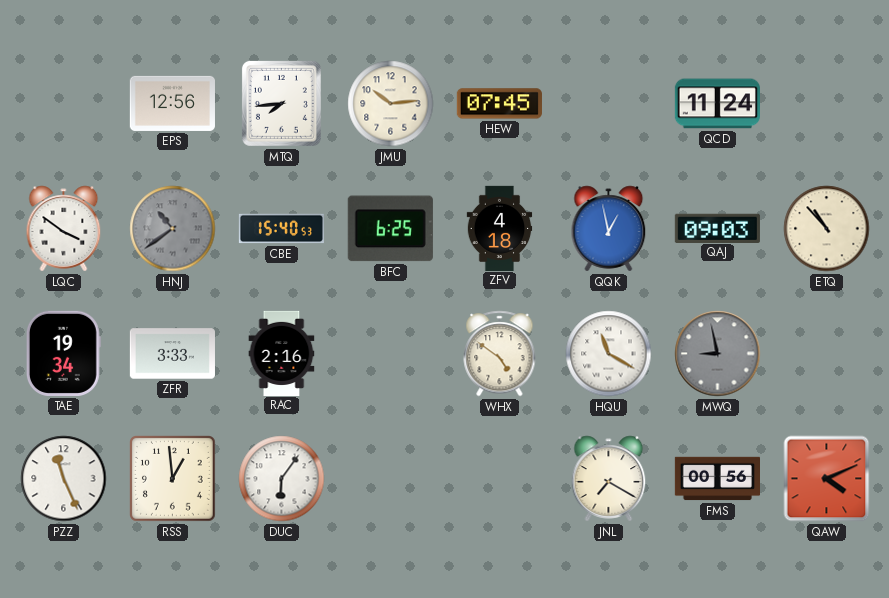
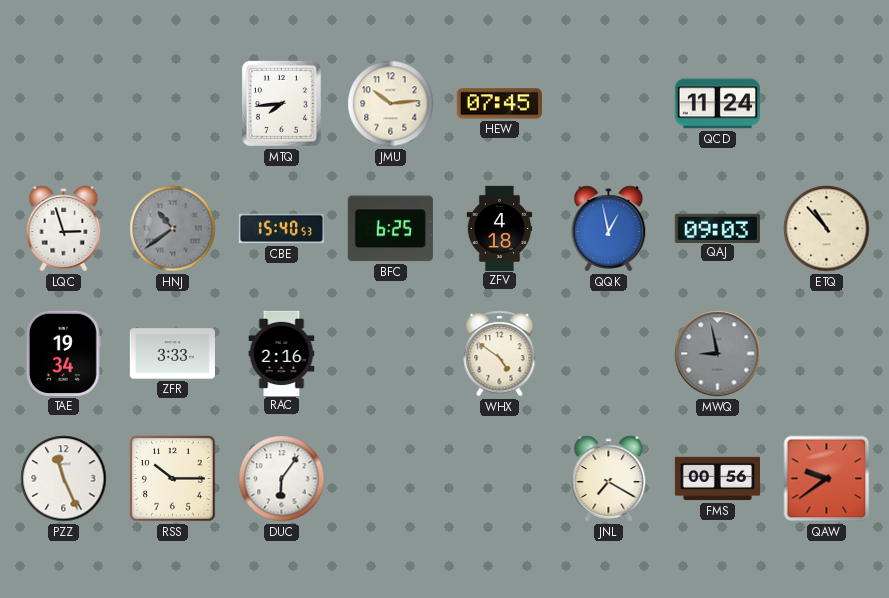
EPS: 12:56 -> none
LQC: 3:51 -> 2:57
HQU: 11:20 -> none
RSS: 12:59 -> 10:15
QAW: 4:11 -> 9:39
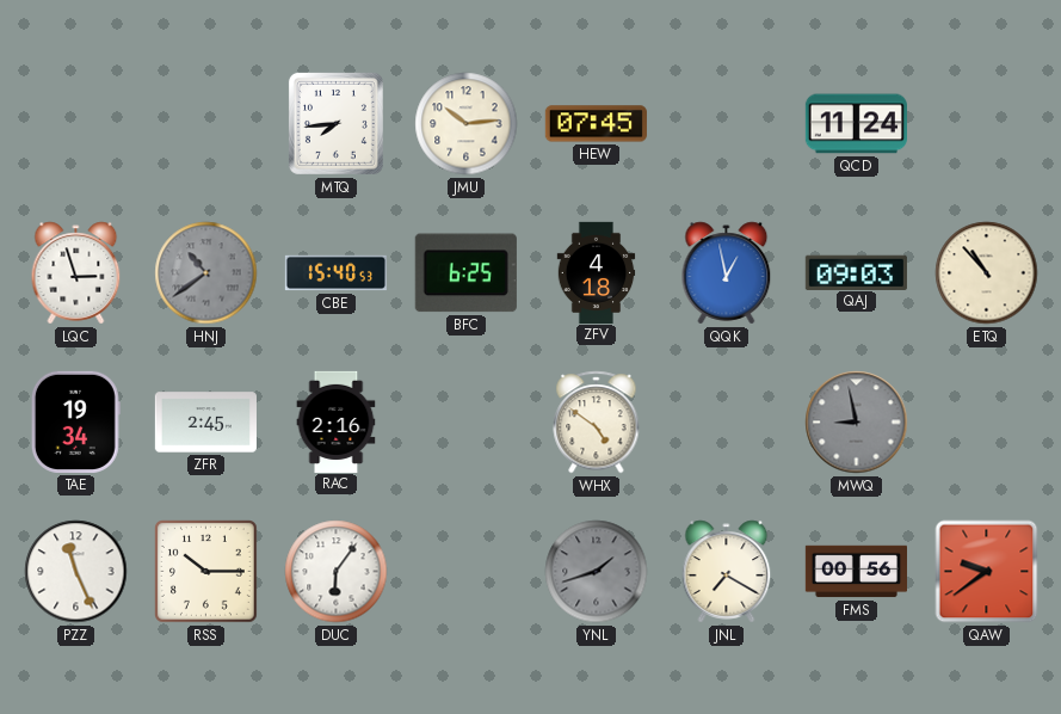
ZFR: 3:33 -> 2:45
YNL: none -> 1:42
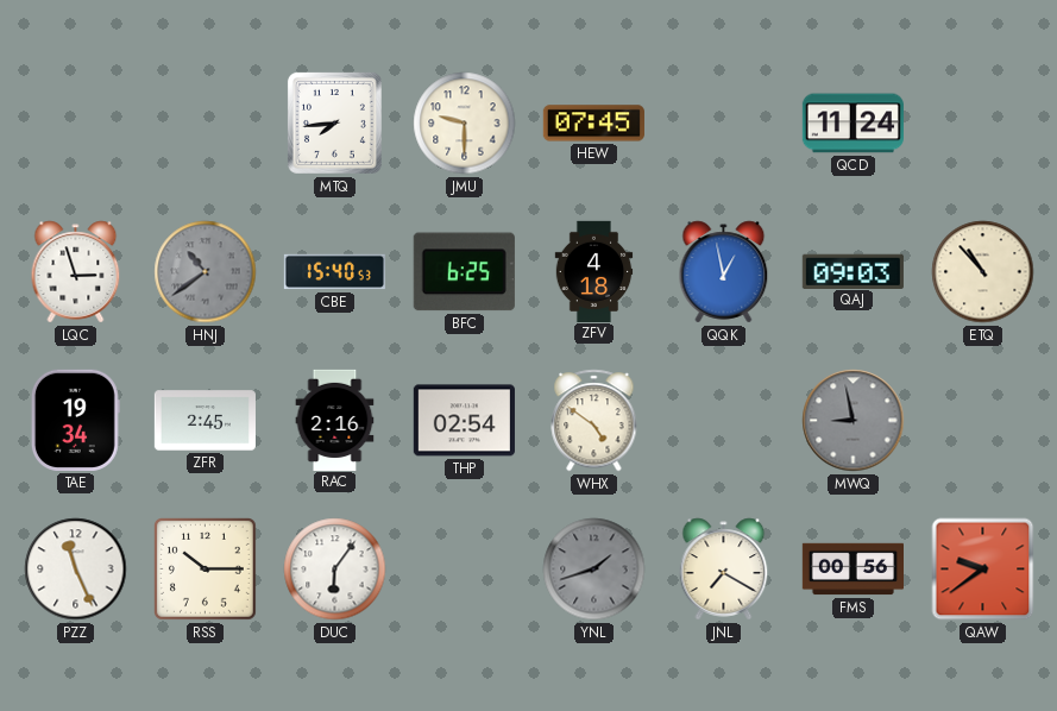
JMU: 10:14 -> 9:30
THP: none -> 02:54
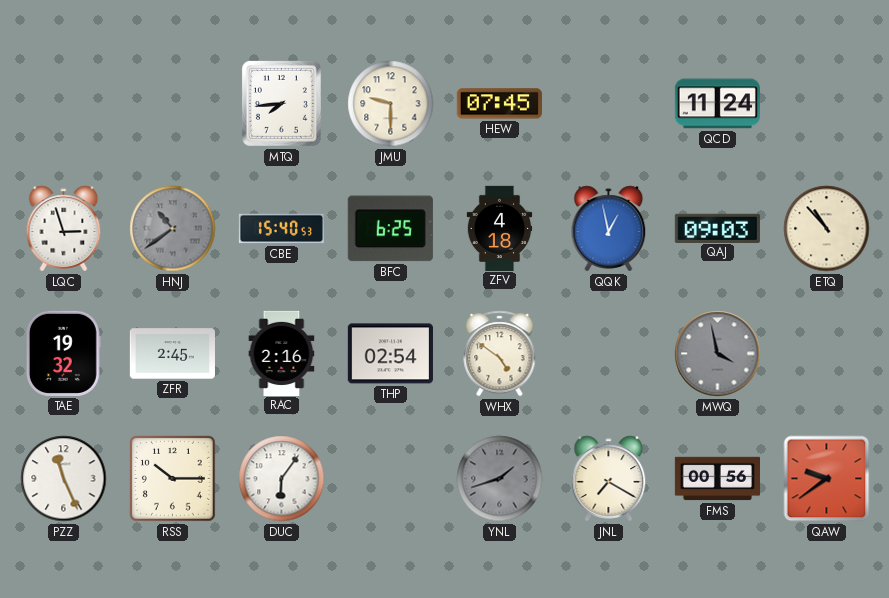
TAE: 19:34 -> 19:32
MWQ: 8:58 -> 3:58
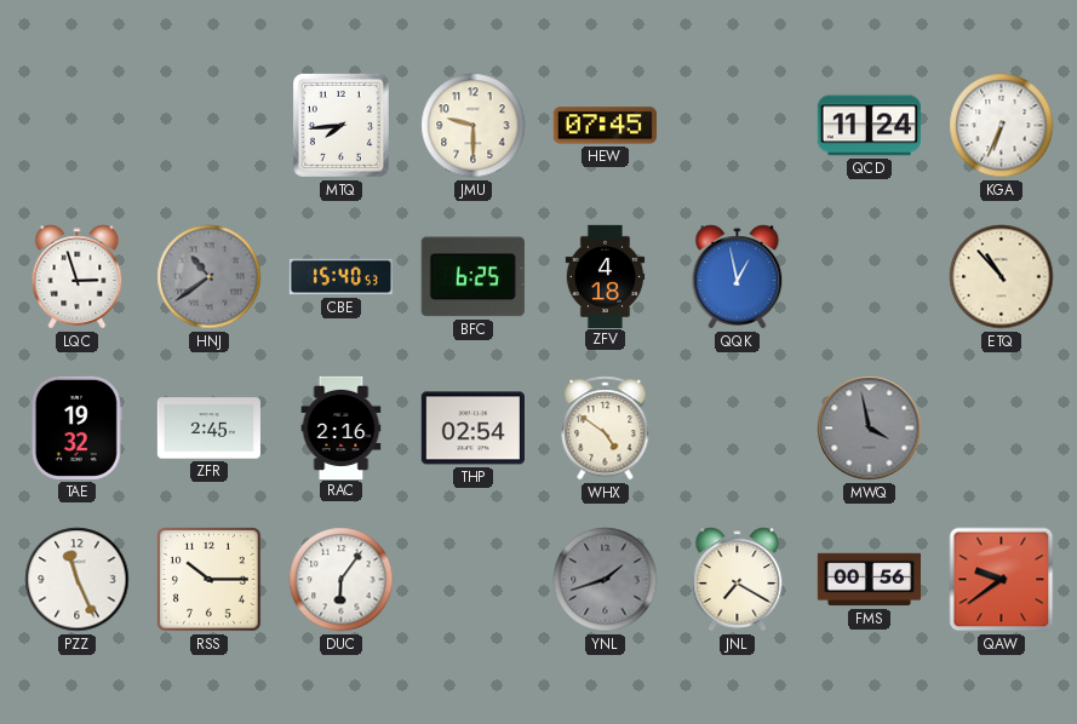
KGA: none -> 6:34
QAJ: 09:03 -> none
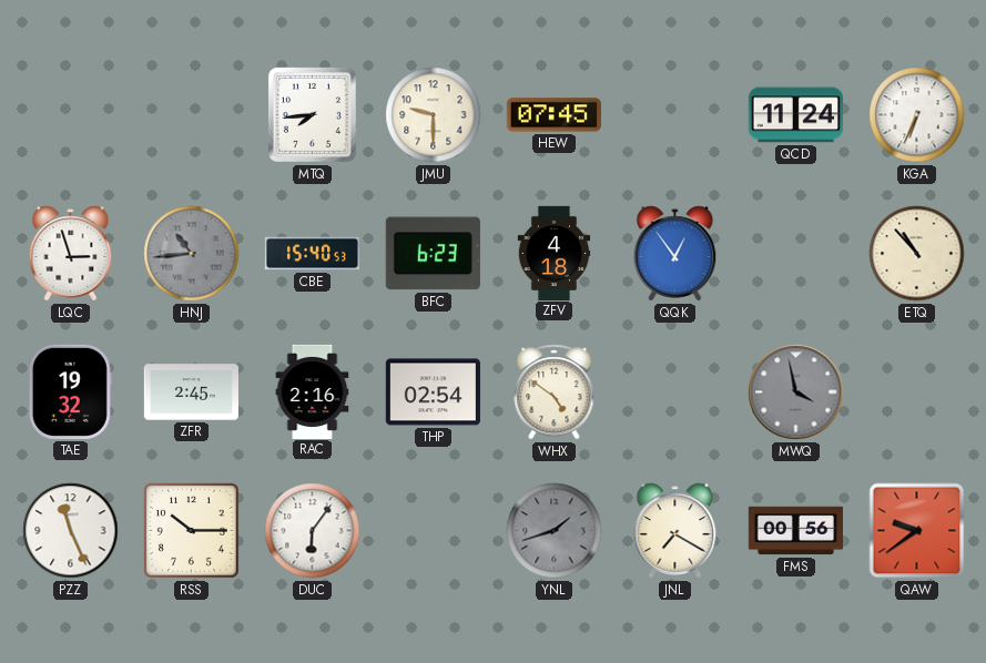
HNJ: 10:39 -> 10:44
BFC: 6:25 -> 6:23
QQK: 12:58 -> 12:54
